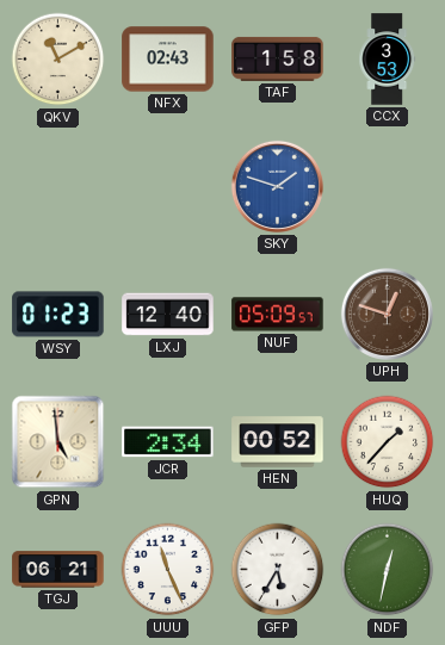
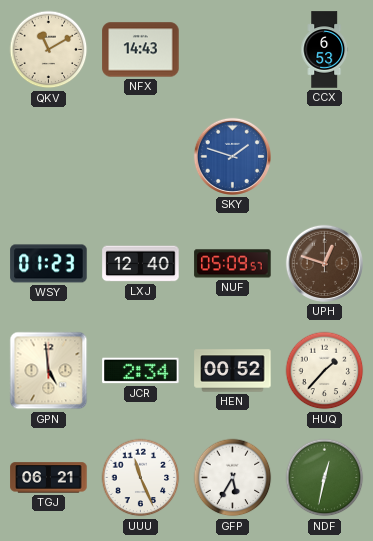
NFX: 02:43 -> 14:43
TAF: 1:58 -> none
CCX: 3:53 -> 6:53
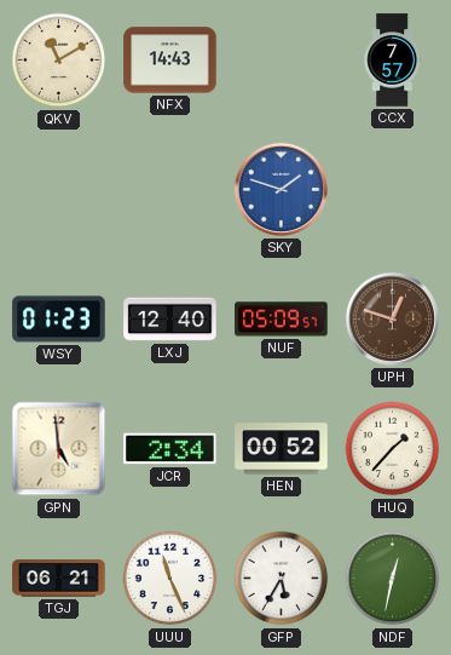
CCX: 6:53 -> 7:57
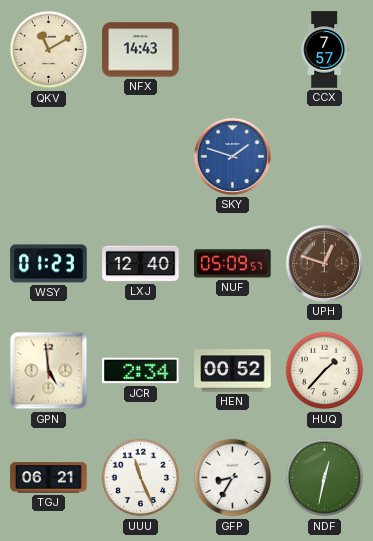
GFP: 5:35 -> 8:35
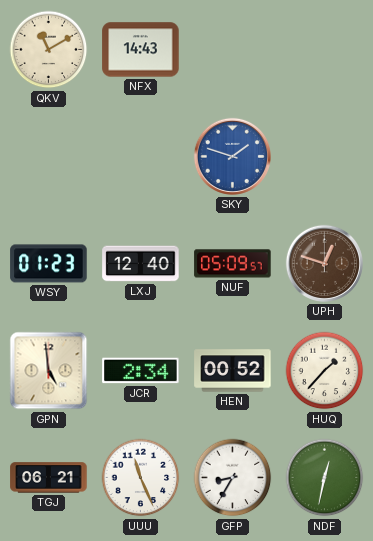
CCX: 7:57 -> none
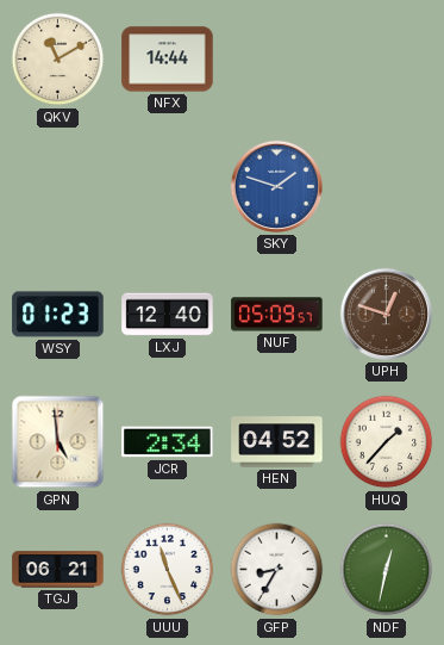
NFX: 14:43 -> 14:44
HEN: 00:52 -> 04:52
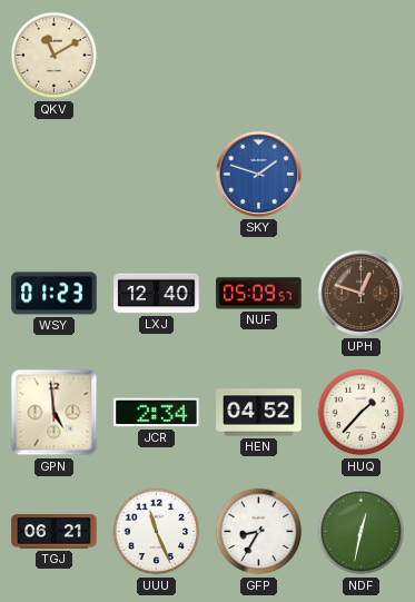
NFX: 14:44 -> none
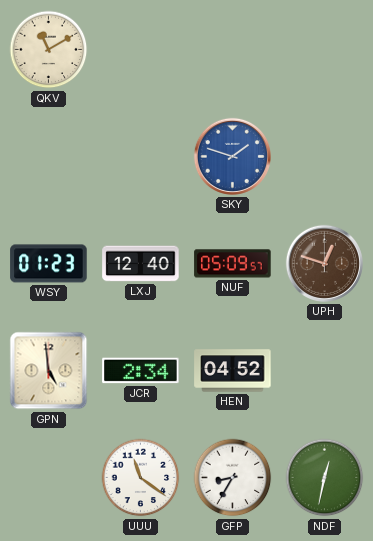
HUQ: 1:37 -> none
TGJ: 06:21 -> none
UUU: 11:26 -> 11:21
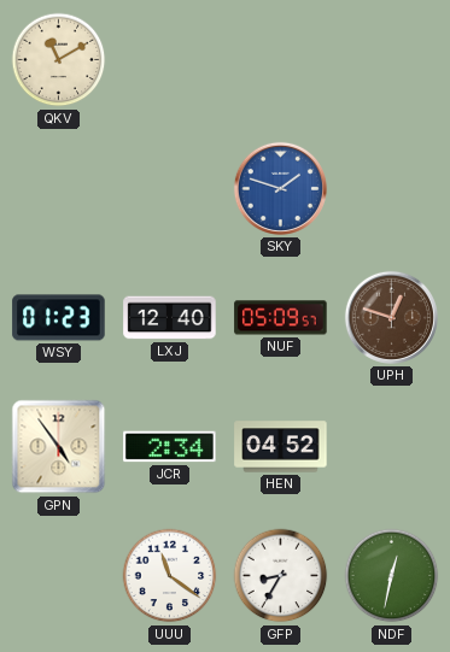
GPN: 4:59 -> 4:54
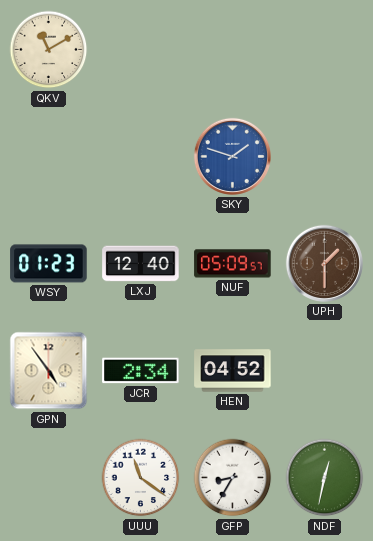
UPH: 12:48 -> 1:30
